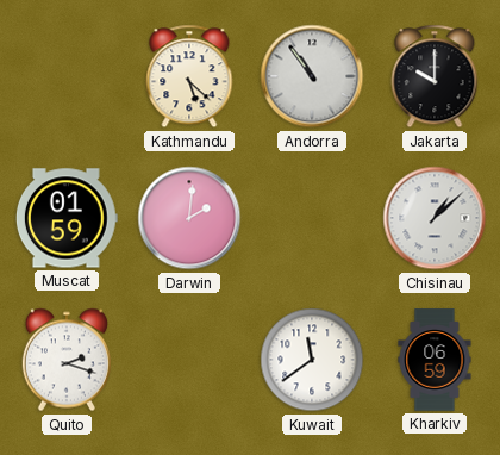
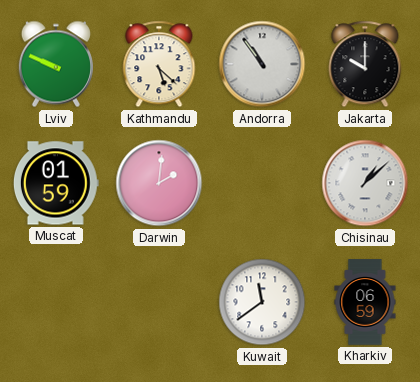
Lviv: none -> 9:49
Quito: 2:18 -> none
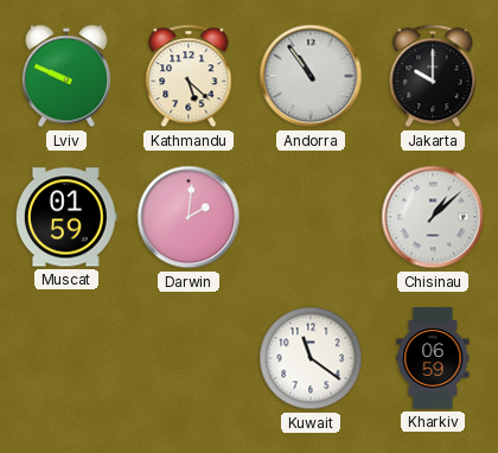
Kuwait: 11:39 -> 11:21
